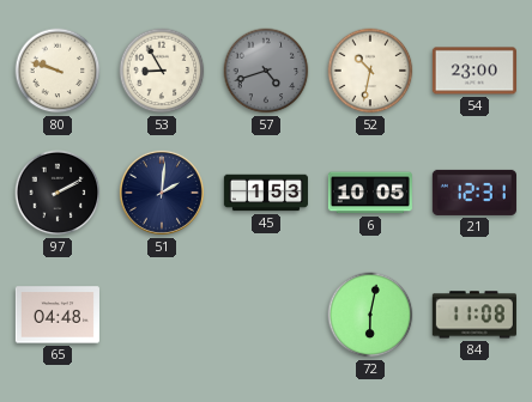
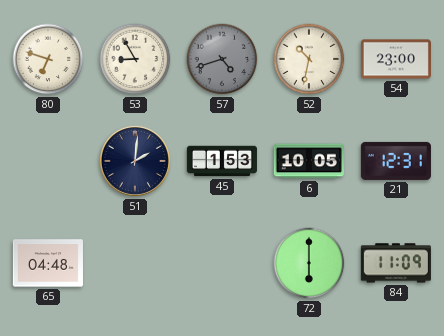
80: 9:48 -> 6:48
97: 2:10 -> none
72: 6:02 -> 6:00
84: 11:08 -> 11:09
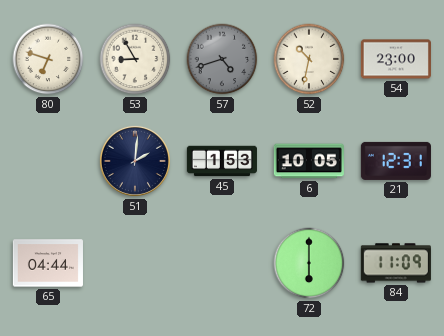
65: 04:48 -> 04:44
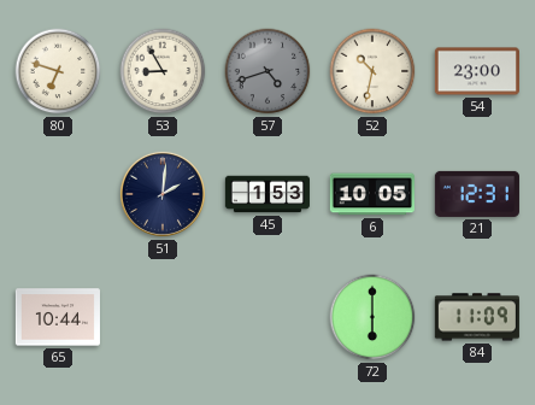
65: 04:44 -> 10:44
